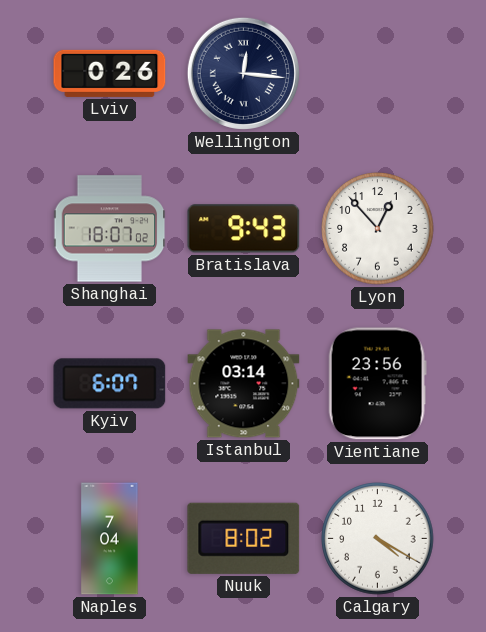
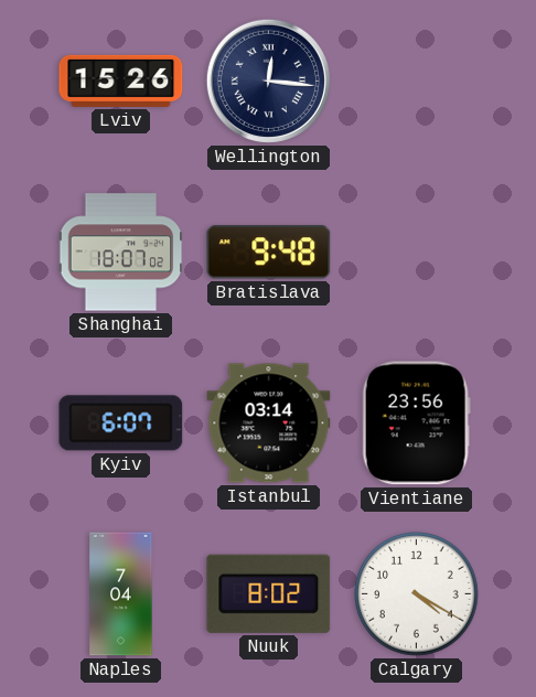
Lviv: 0:26 -> 15:26
Bratislava: 9:43 -> 9:48
Lyon: 12:53 -> none
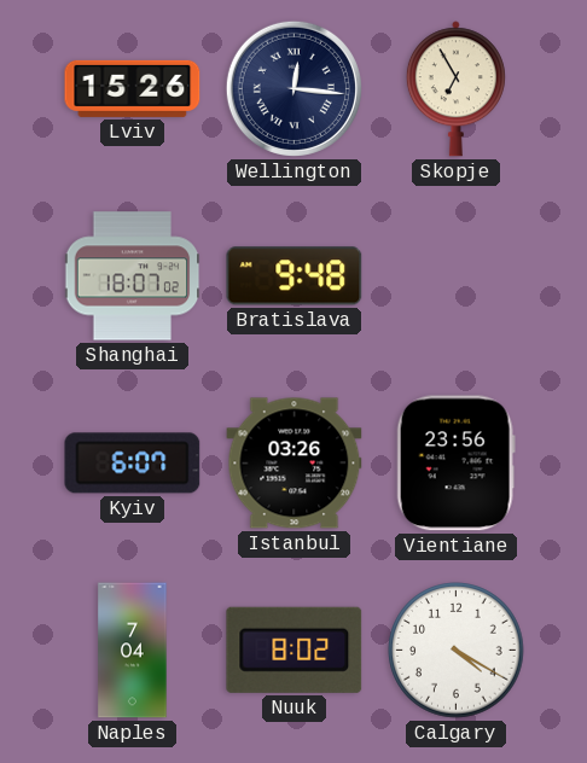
Skopje: none -> 6:55
Istanbul: 03:14 -> 03:26
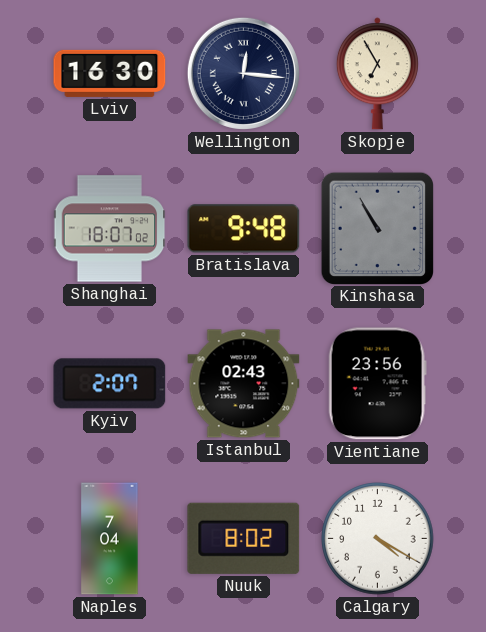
Lviv: 15:26 -> 16:30
Kinshasa: none -> 10:55
Kyiv: 6:07 -> 2:07
Istanbul: 03:26 -> 02:43
